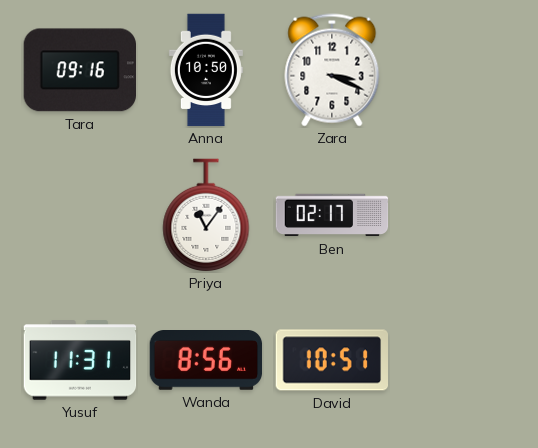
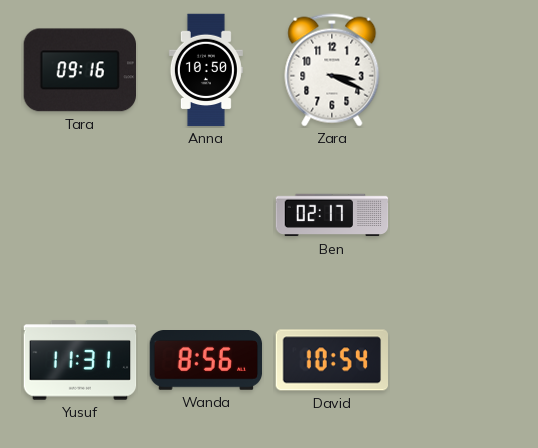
Priya: 11:06 -> none
David: 10:51 -> 10:54
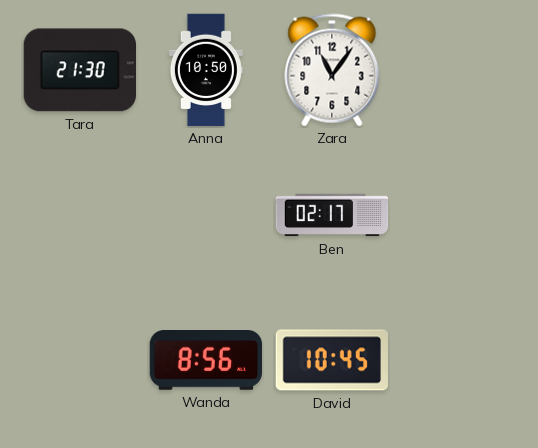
Tara: 09:16 -> 21:30
Zara: 3:19 -> 11:06
Yusuf: 11:31 -> none
David: 10:54 -> 10:45
